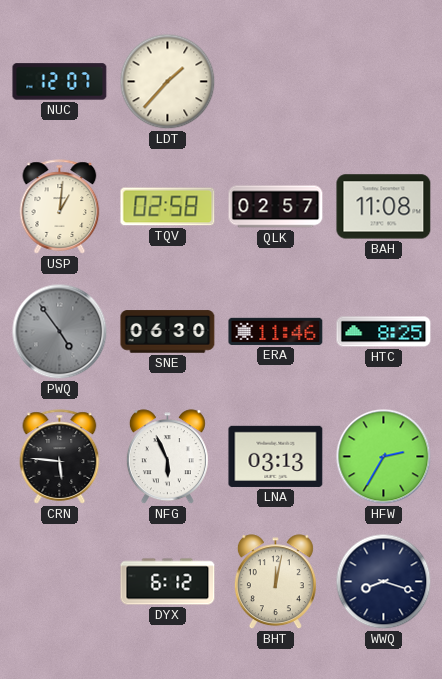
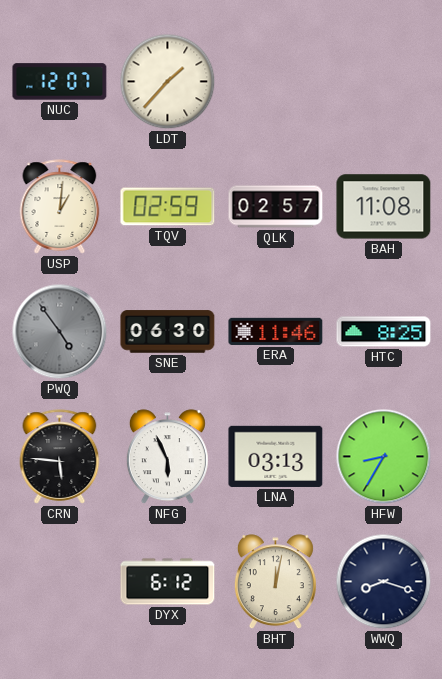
TQV: 02:58 -> 02:59
HFW: 2:35 -> 8:35
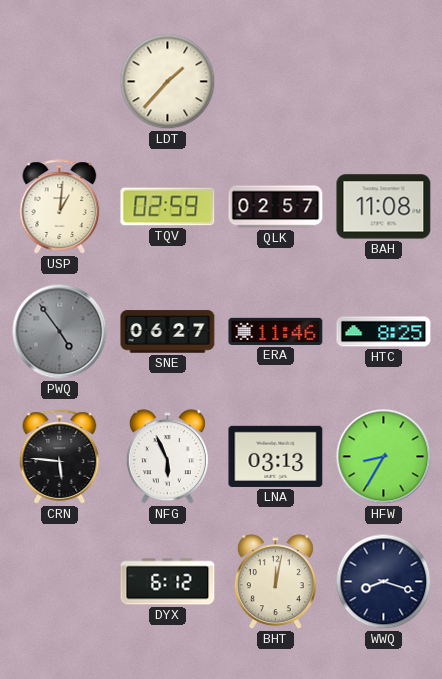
NUC: 12:07 -> none
SNE: 06:30 -> 06:27
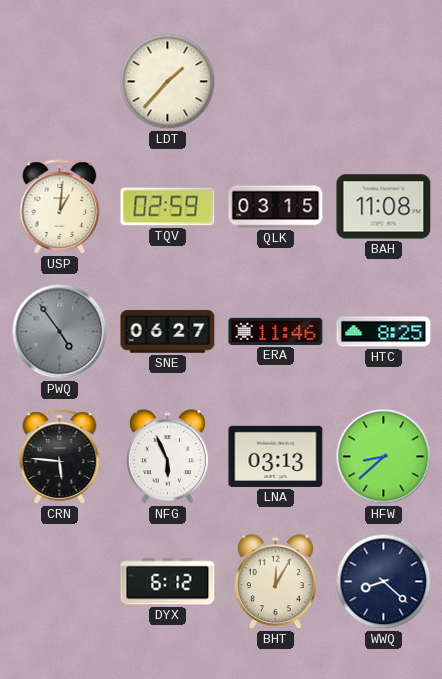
QLK: 02:57 -> 03:15
HFW: 8:35 -> 8:38
BHT: 12:02 -> 12:05
WWQ: 8:18 -> 8:22
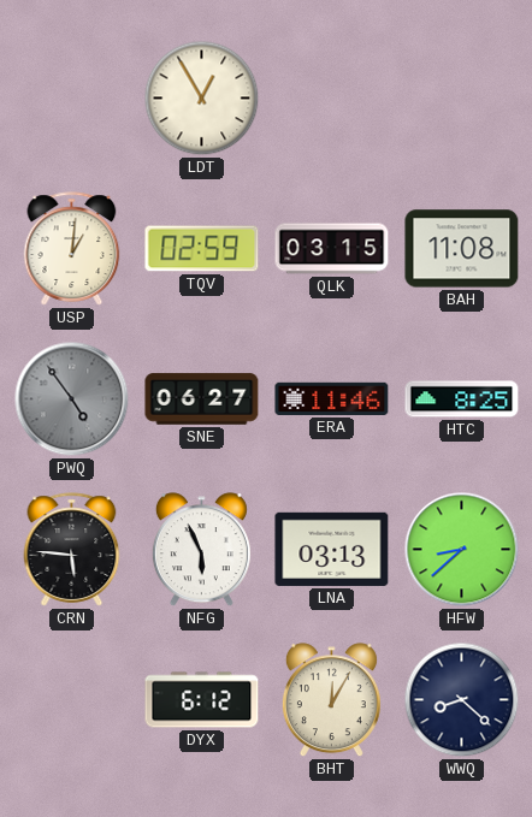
LDT: 1:37 -> 12:55
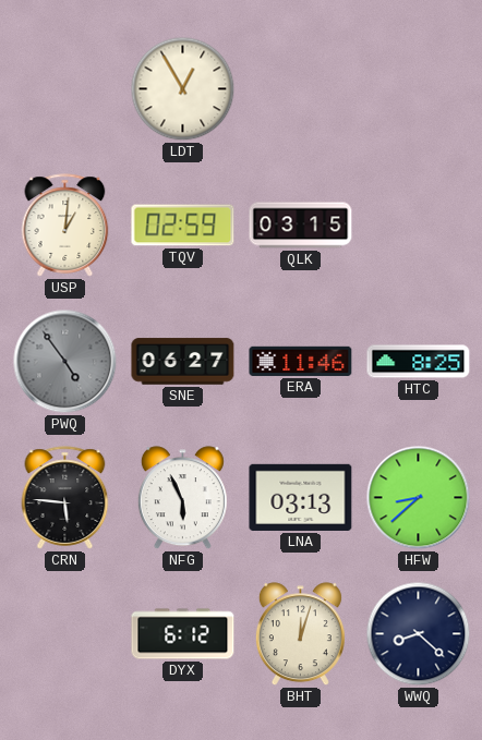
BAH: 11:08 -> none
BHT: 12:05 -> 12:03
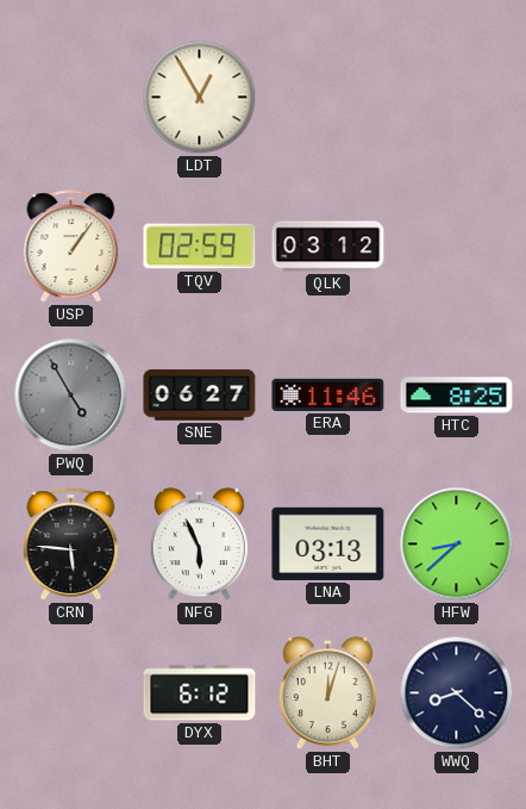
USP: 1:01 -> 1:06
QLK: 03:15 -> 03:12
PWQ: 4:54 -> 4:55
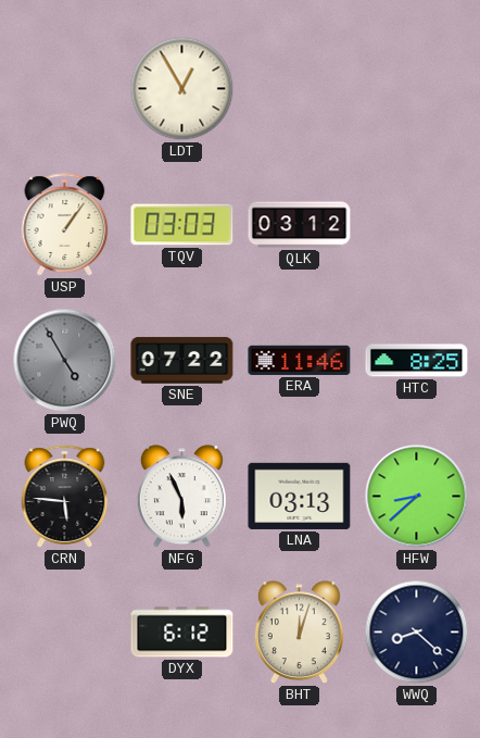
TQV: 02:59 -> 03:03
SNE: 06:27 -> 07:22
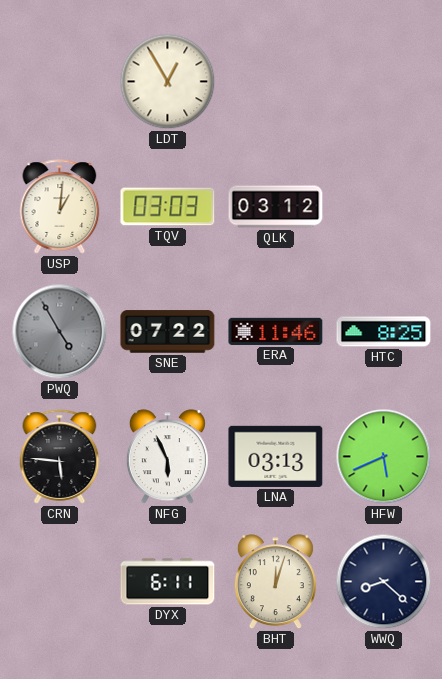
USP: 1:06 -> 1:01
HFW: 8:38 -> 5:41
DYX: 6:12 -> 6:11
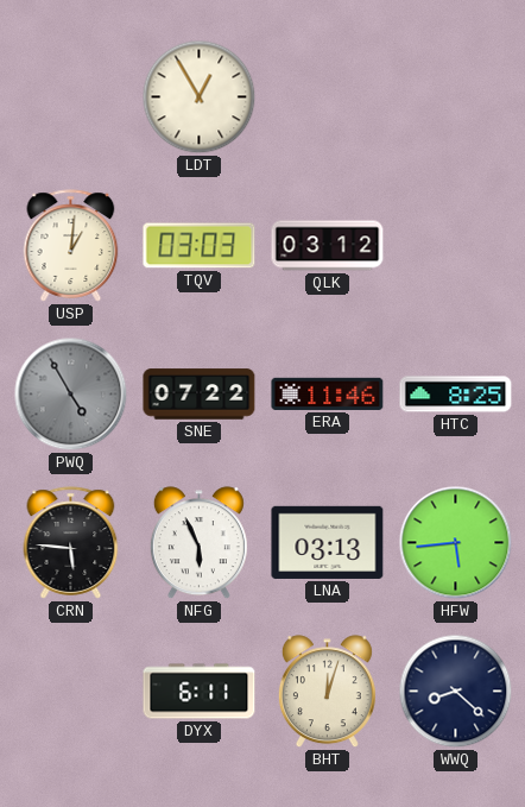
HFW: 5:41 -> 5:44
